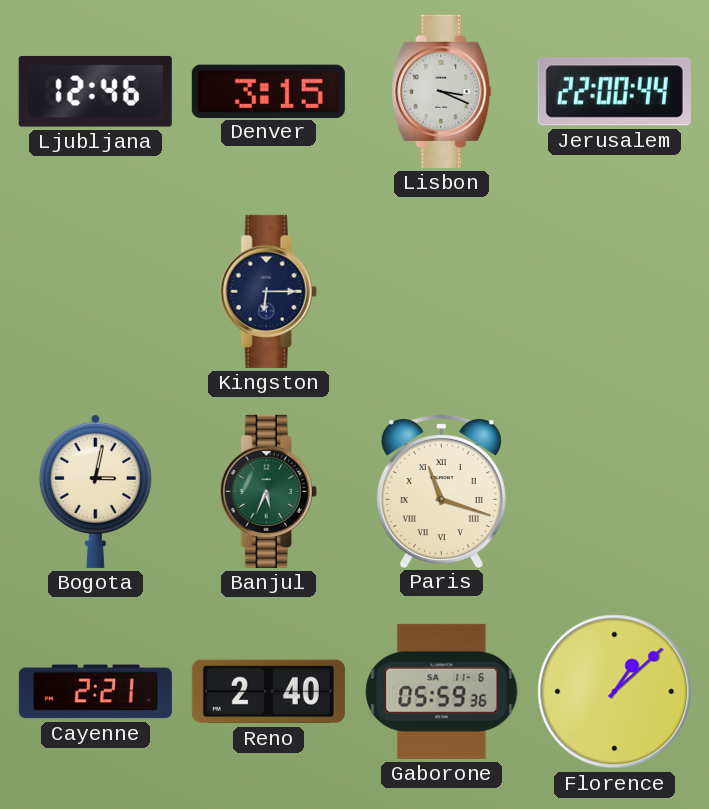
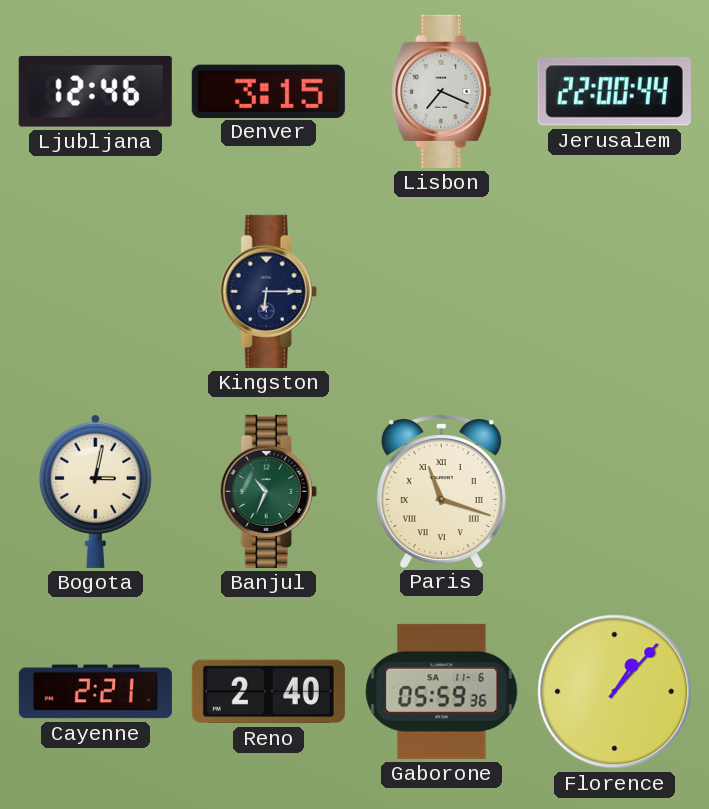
Lisbon: 3:19 -> 7:19
Banjul: 5:34 -> 10:34
Florence: 1:08 -> 1:07
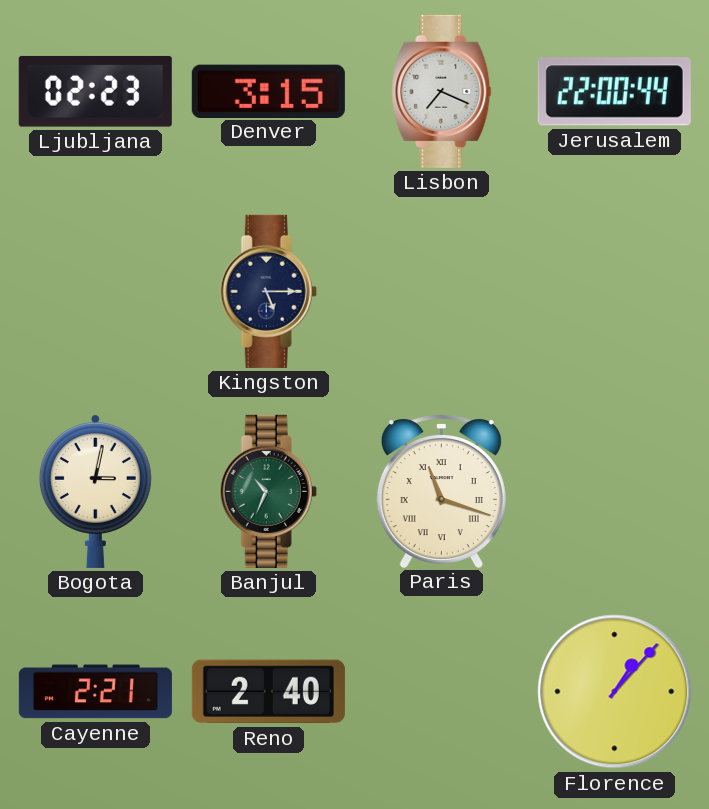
Ljubljana: 12:46 -> 02:23
Kingston: 6:15 -> 5:15
Gaborone: 05:59 -> none
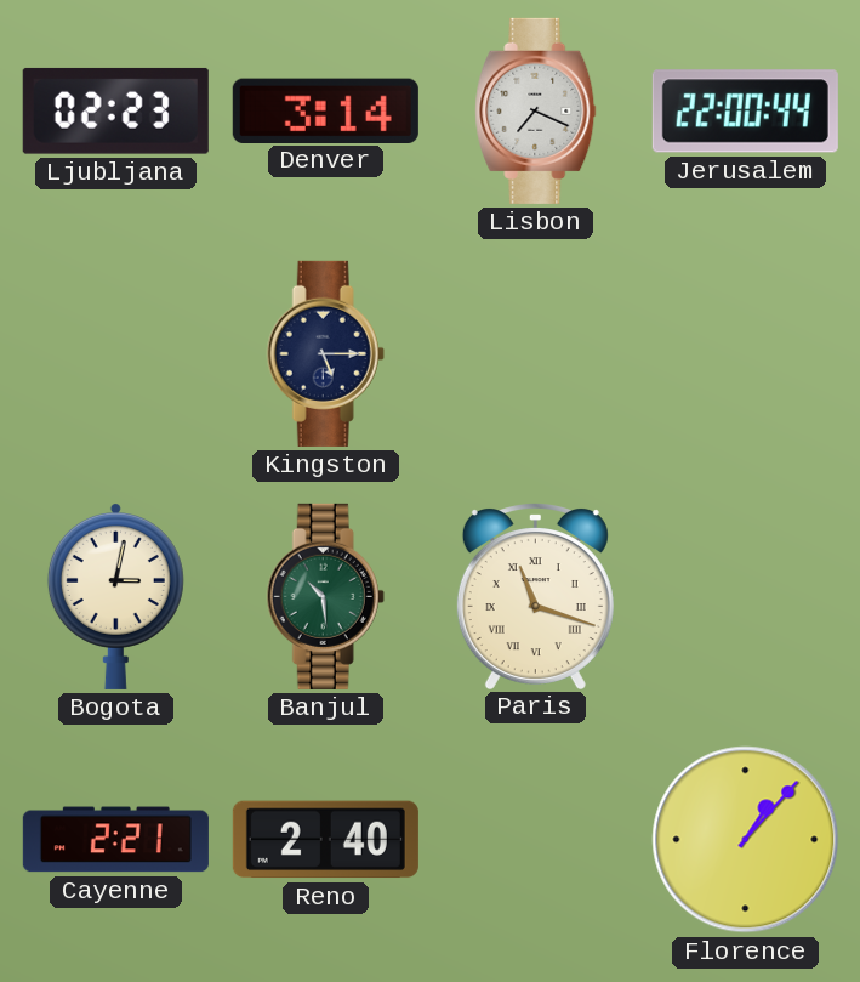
Denver: 3:15 -> 3:14
Banjul: 10:34 -> 10:29
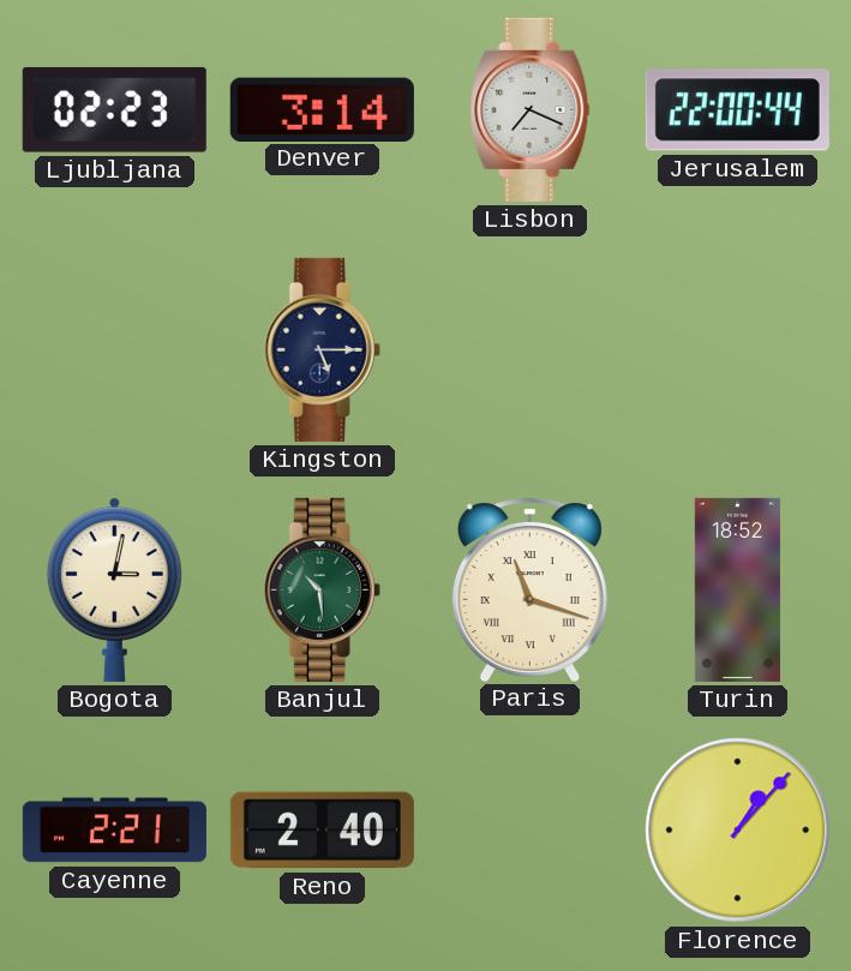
Turin: none -> 18:52
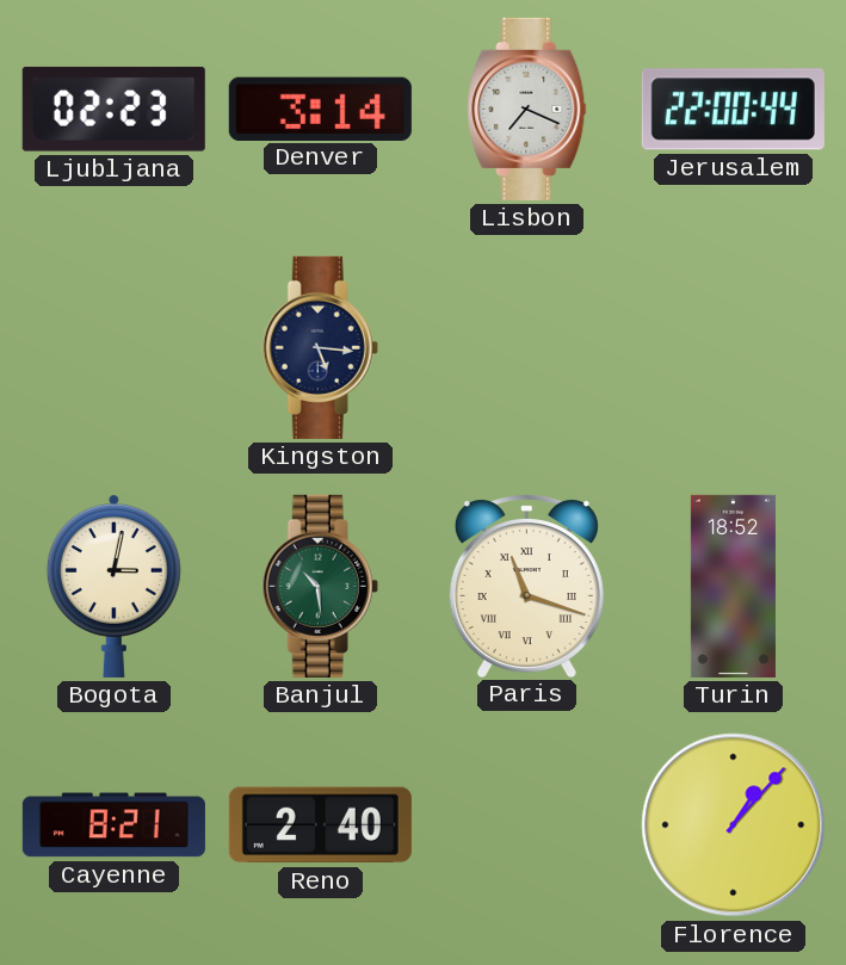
Kingston: 5:15 -> 5:16
Cayenne: 2:21 -> 8:21
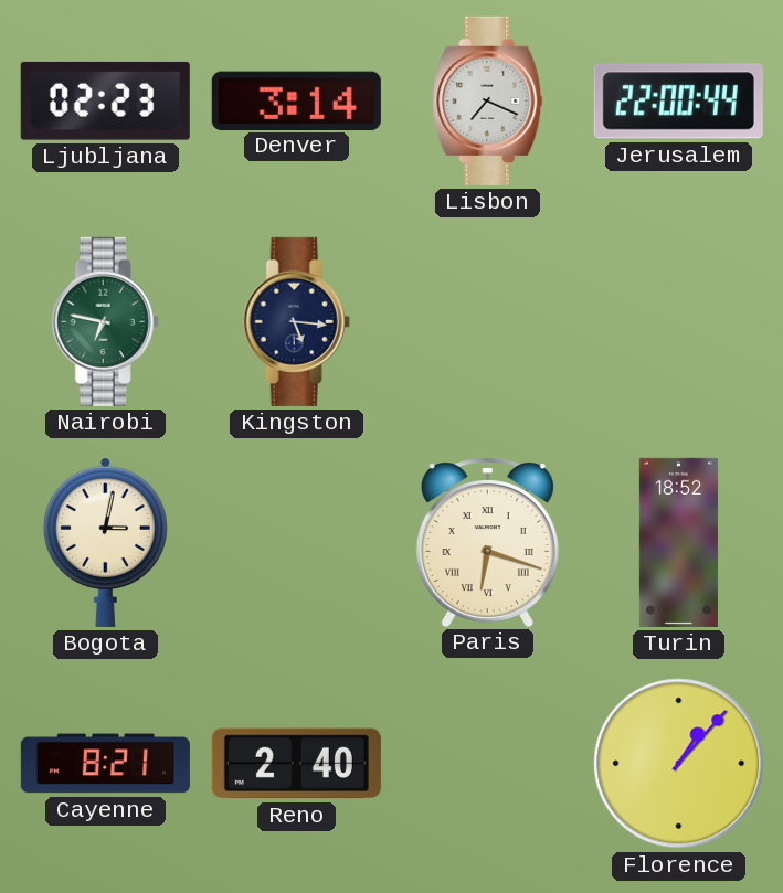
Nairobi: none -> 6:47
Banjul: 10:29 -> none
Paris: 11:18 -> 6:18
